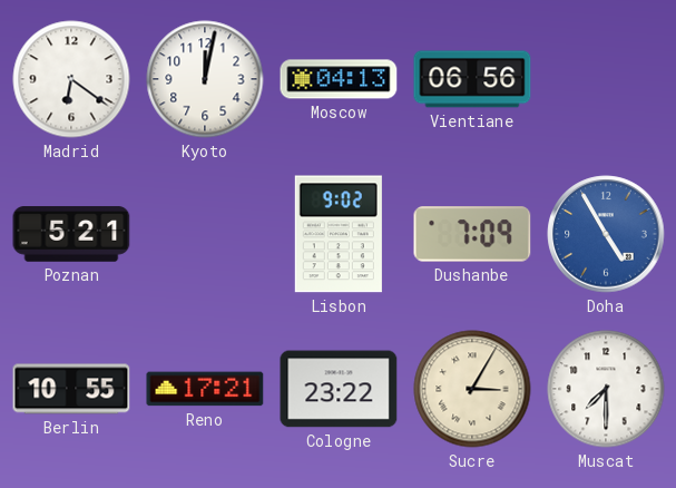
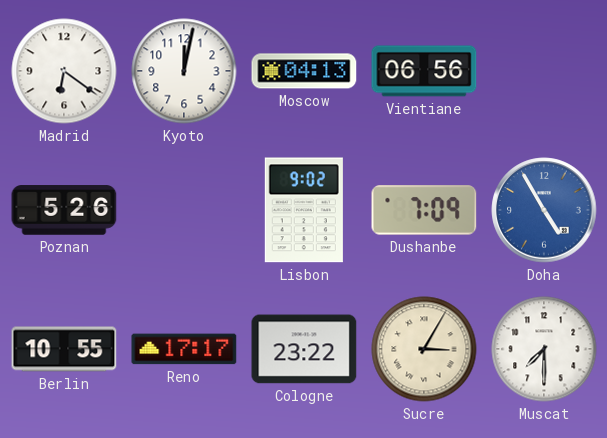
Poznan: 5:21 -> 5:26
Reno: 17:21 -> 17:17
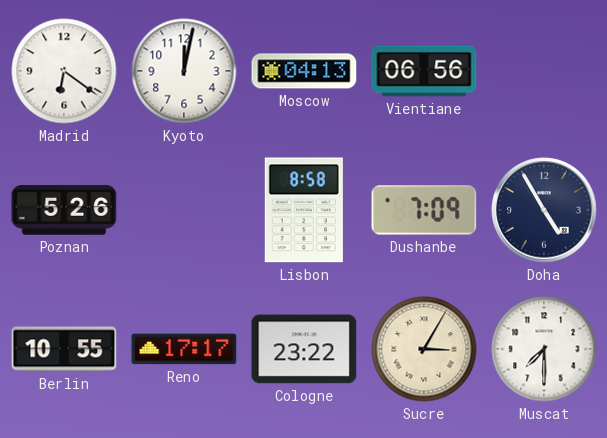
Lisbon: 9:02 -> 8:58
Doha dial: blue -> navy
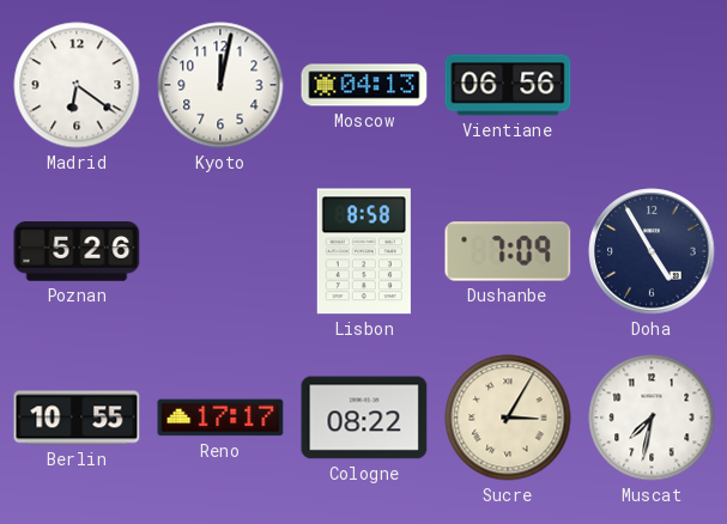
Cologne: 23:22 -> 08:22
Muscat: 7:30 -> 7:32
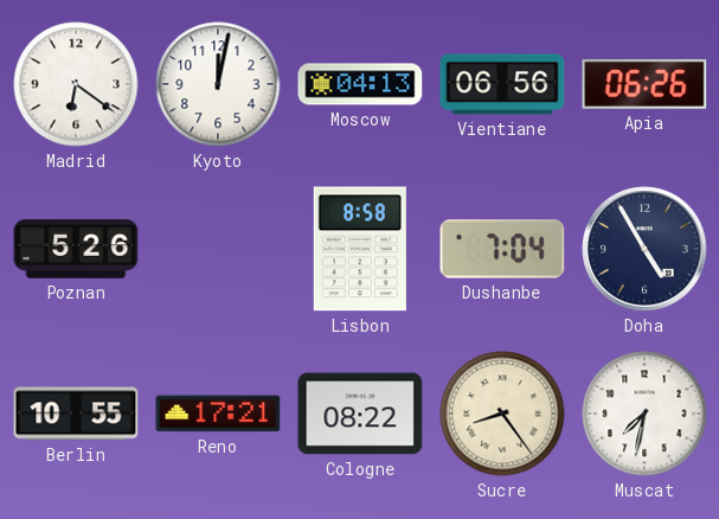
Apia: none -> 06:26
Dushanbe: 7:09 -> 7:04
Reno: 17:17 -> 17:21
Sucre: 3:05 -> 8:24
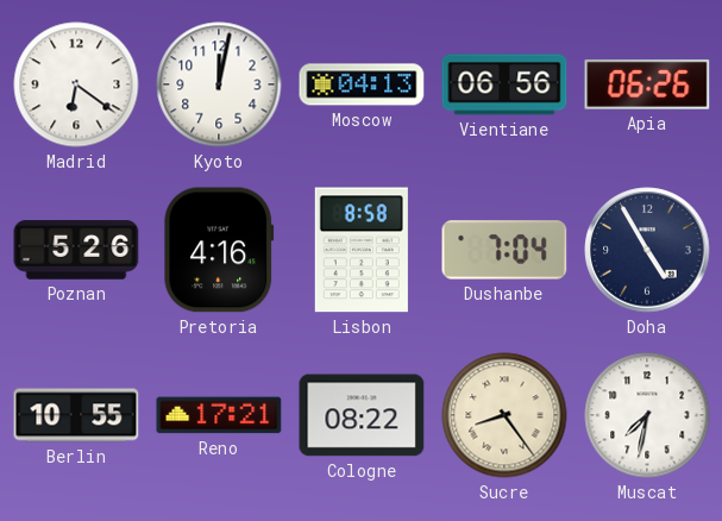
Pretoria: none -> 4:16
